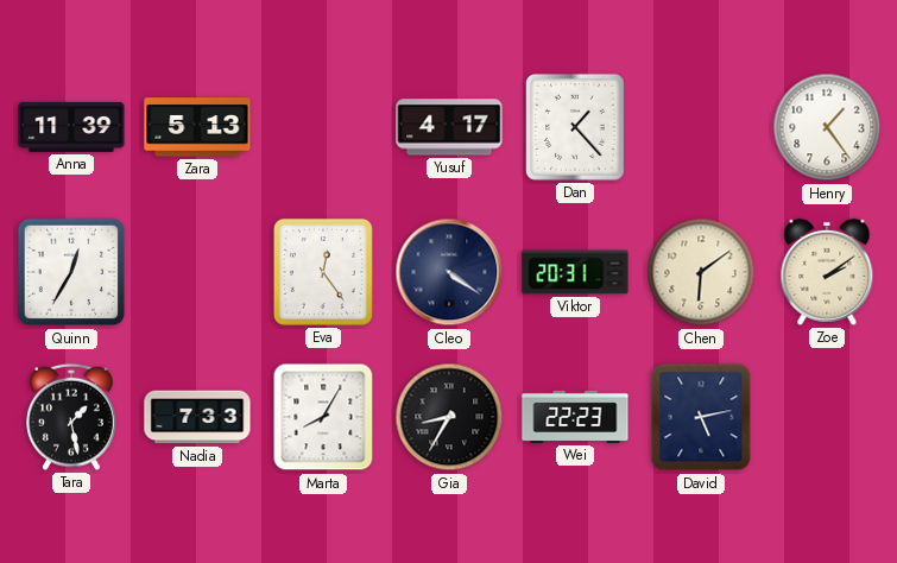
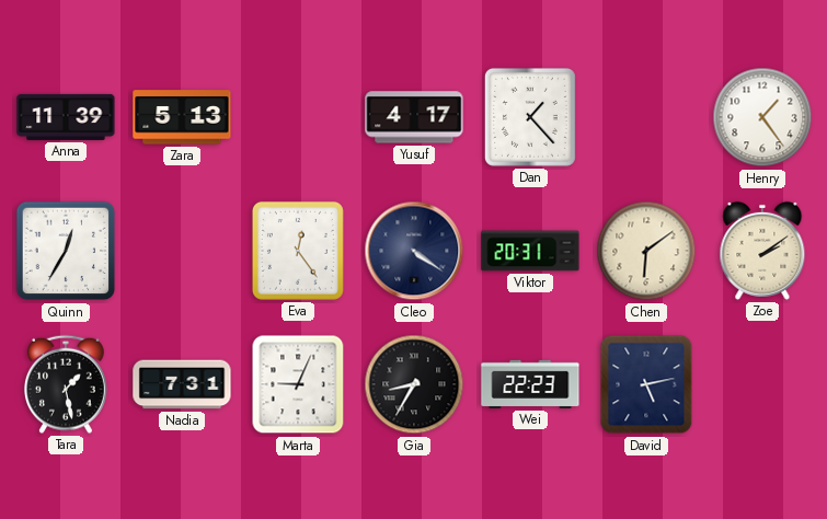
Nadia: 7:33 -> 7:31
Marta: 8:05 -> 9:04
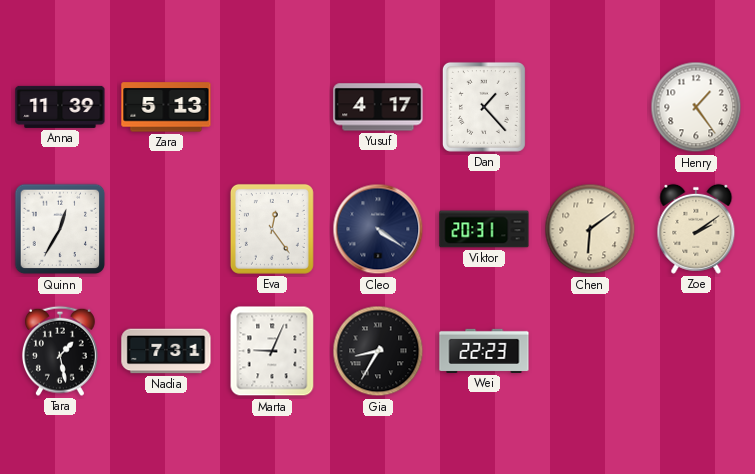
David: 5:13 -> none
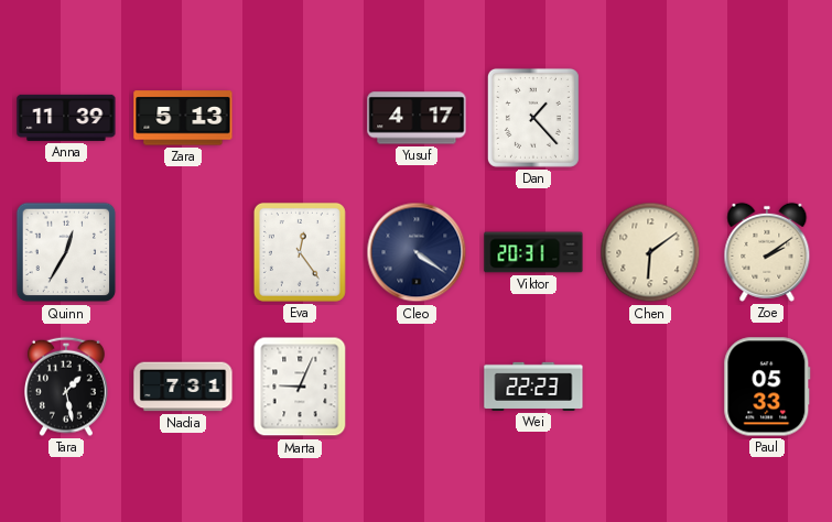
Henry: 1:24 -> none
Gia: 8:35 -> none
Paul: none -> 05:33
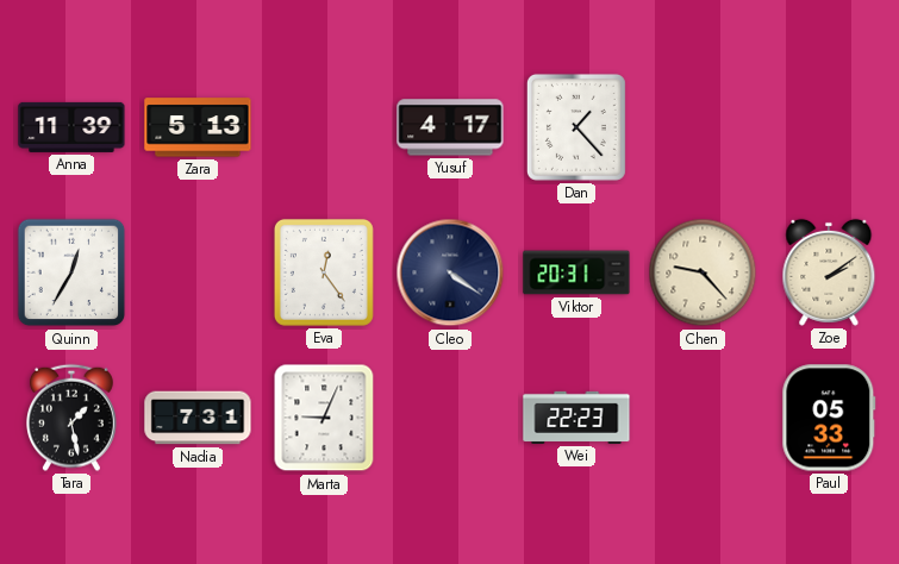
Chen: 6:09 -> 9:23
